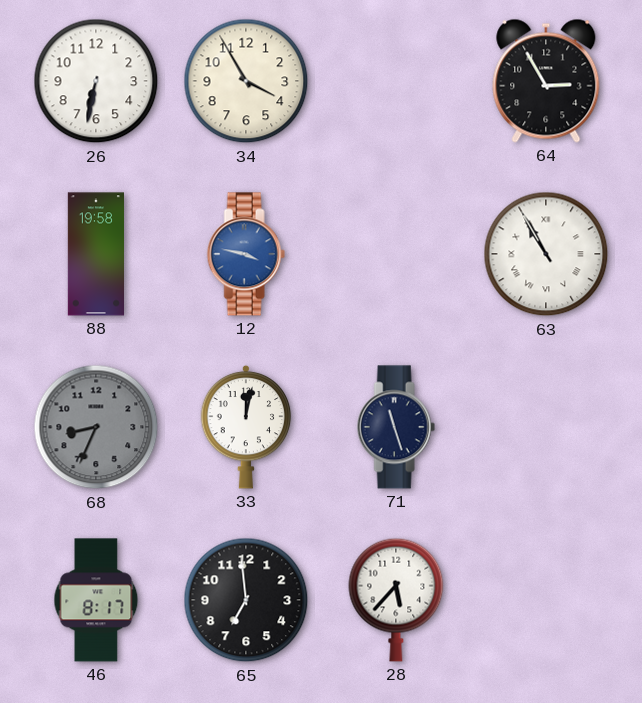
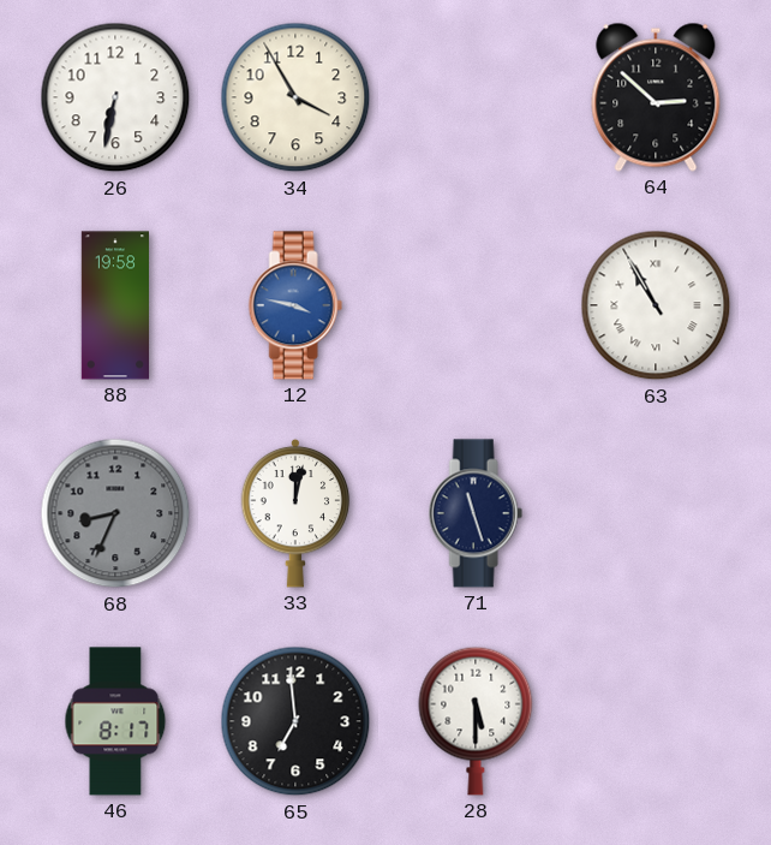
64: 2:55 -> 2:52
28: 5:37 -> 5:30
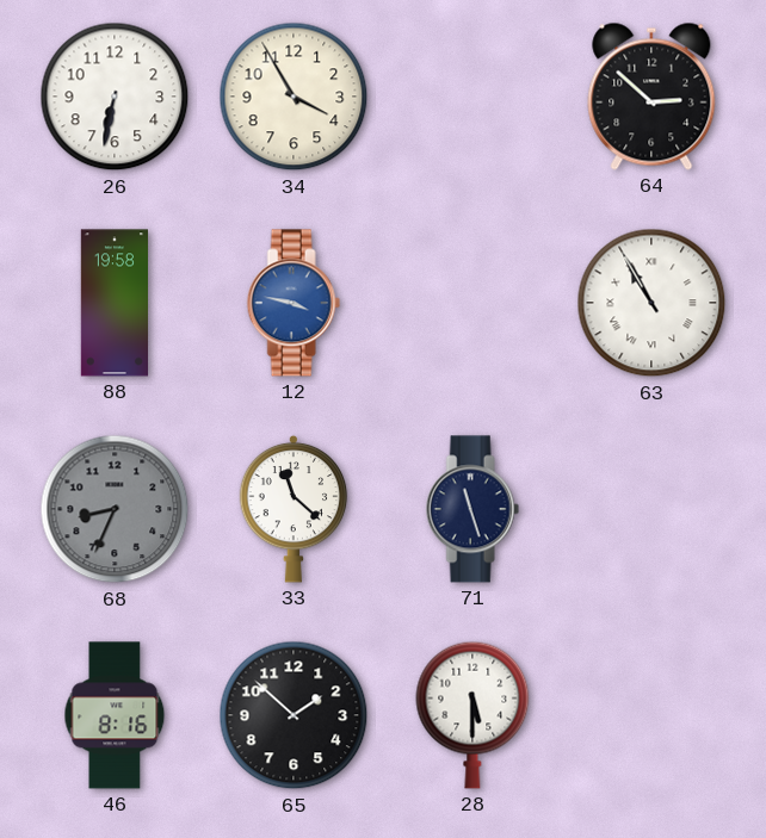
33: 12:02 -> 11:22
46: 8:17 -> 8:16
65: 6:59 -> 1:52
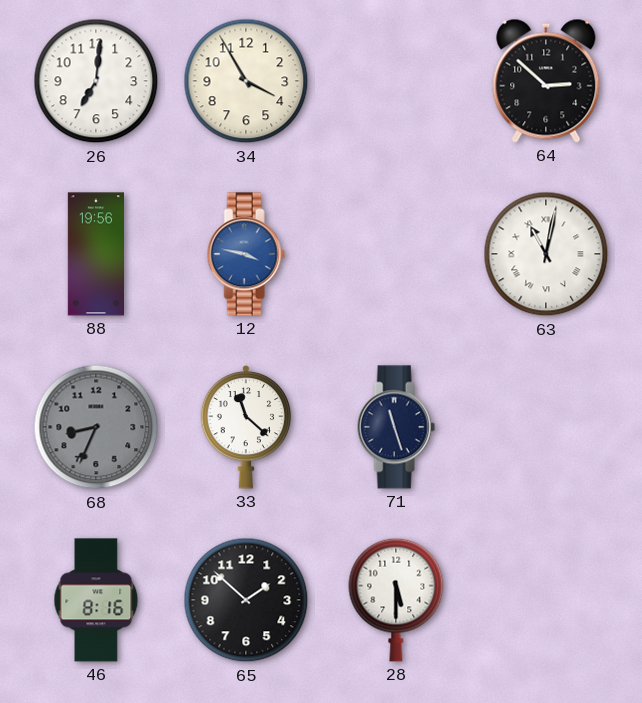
26: 6:32 -> 7:01
88: 19:58 -> 19:56
63: 10:55 -> 11:02
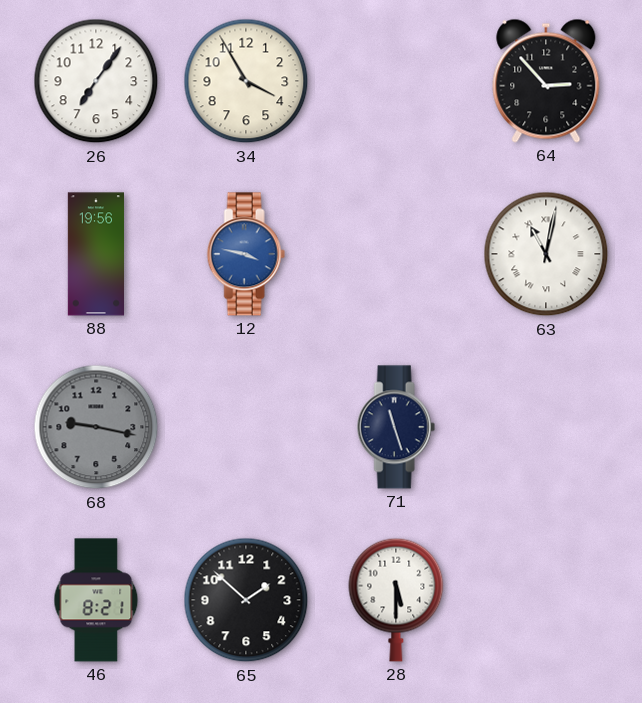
26: 7:01 -> 7:06
64: 2:52 -> 2:53
68: 8:34 -> 9:17
33: 11:22 -> none
46: 8:16 -> 8:21
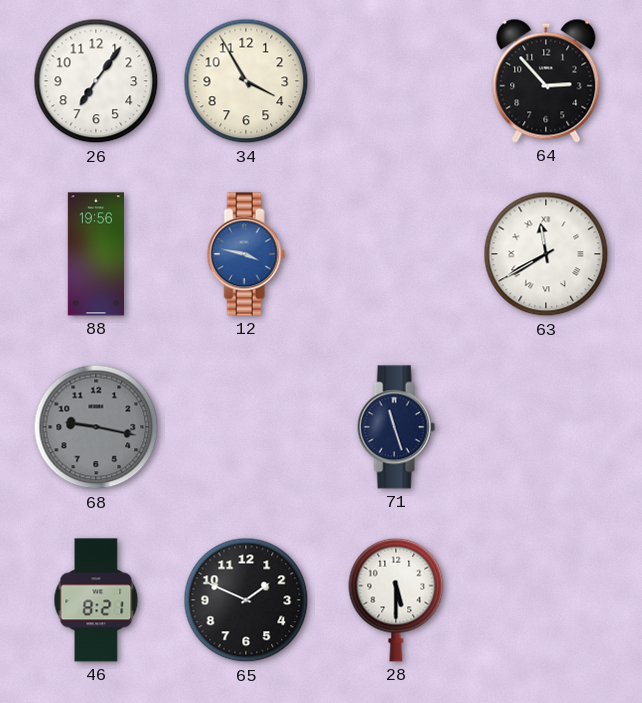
63: 11:02 -> 11:40
65: 1:52 -> 1:49
